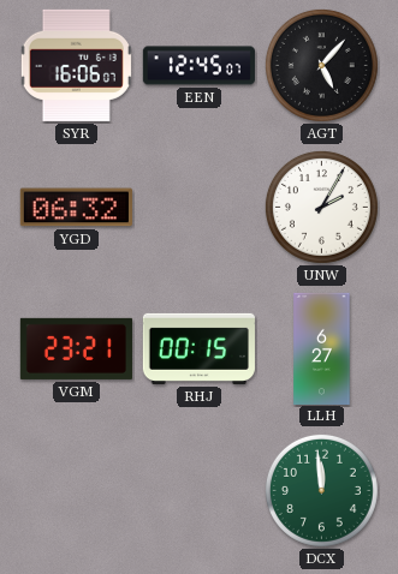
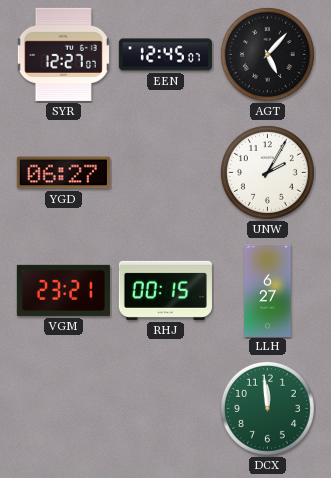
SYR: 16:06 -> 12:27
YGD: 06:32 -> 06:27
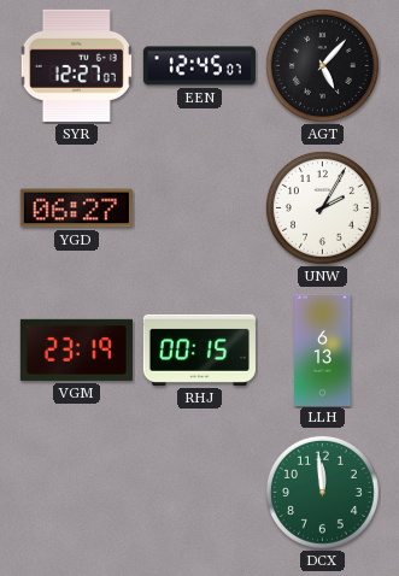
VGM: 23:21 -> 23:19
LLH: 6:27 -> 6:13
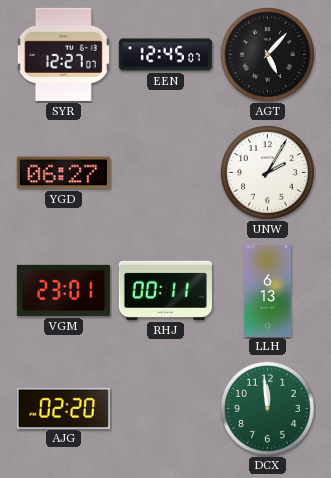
VGM: 23:19 -> 23:01
RHJ: 00:15 -> 00:11
AJG: none -> 02:20
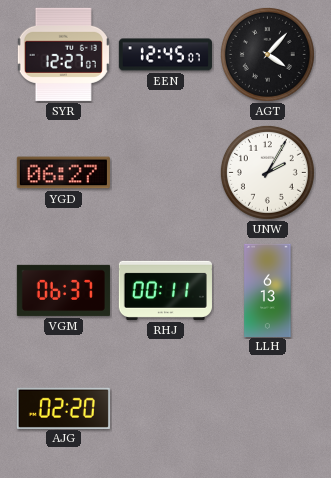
AGT: 5:07 -> 4:07
VGM: 23:01 -> 06:37
DCX: 11:59 -> none
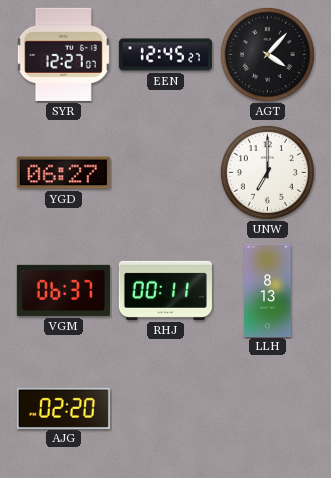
EEN: 12:45:07 -> 12:45:27
UNW: 2:05 -> 7:00
LLH: 6:13 -> 8:13
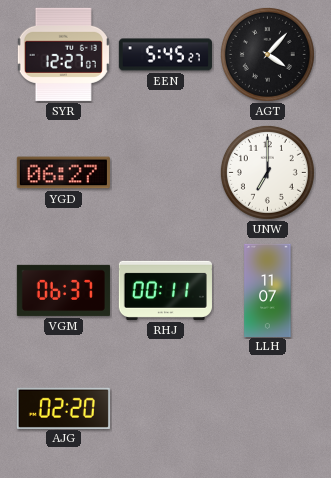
EEN: 12:45 -> 5:45
LLH: 8:13 -> 11:07
